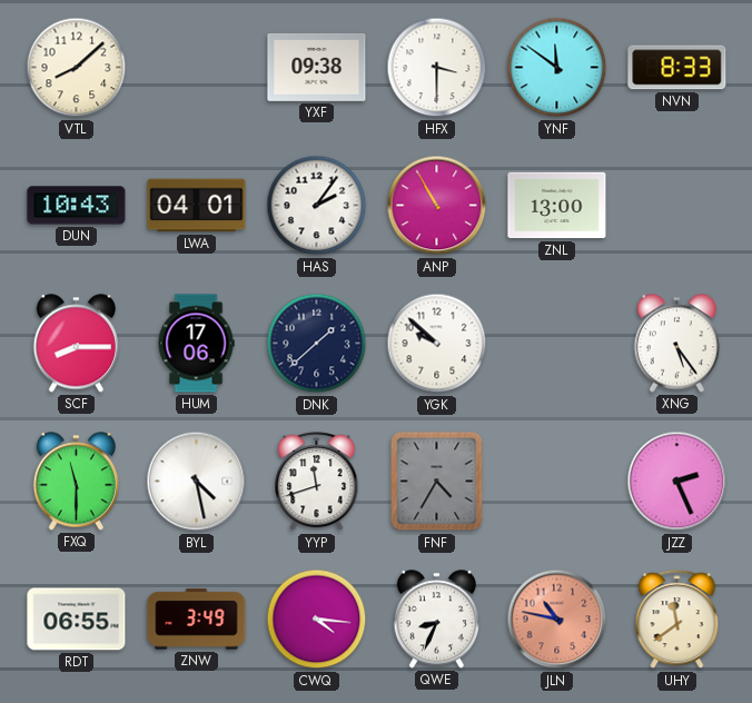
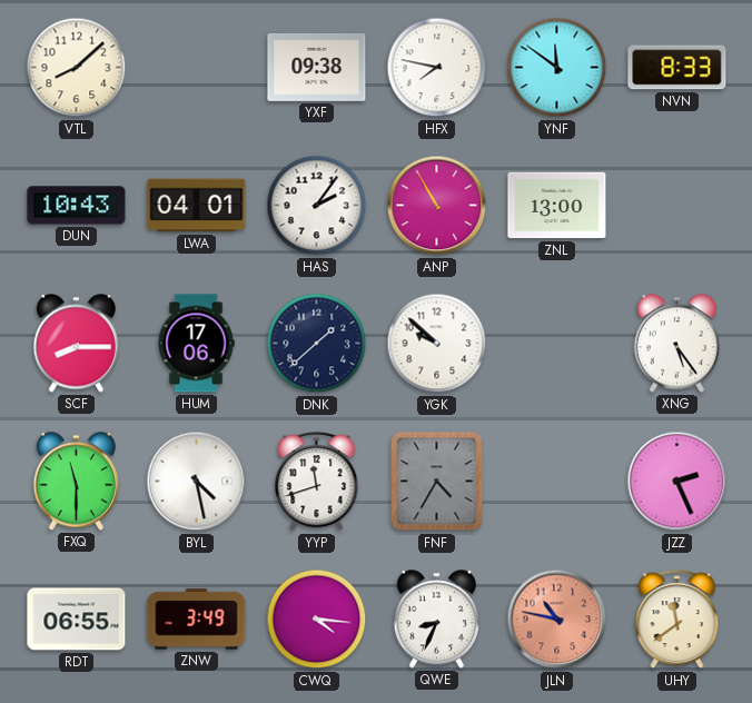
HFX: 3:30 -> 7:47
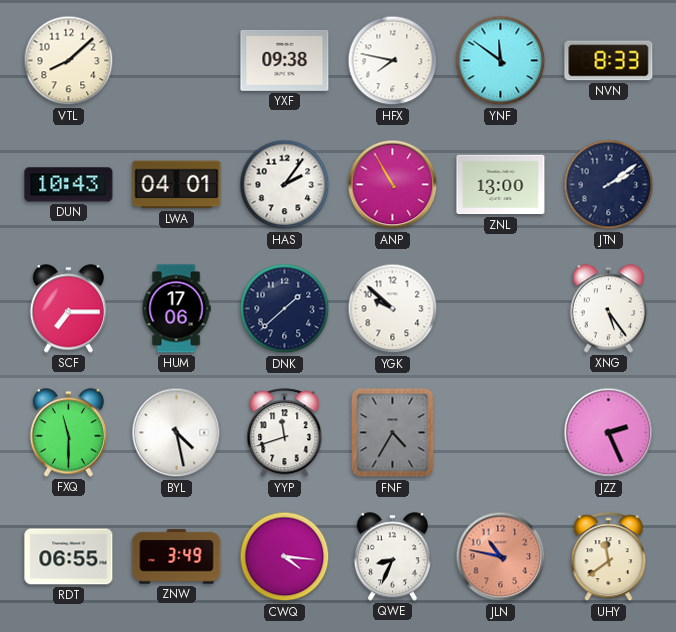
JTN: none -> 2:09
SCF: 8:15 -> 7:15
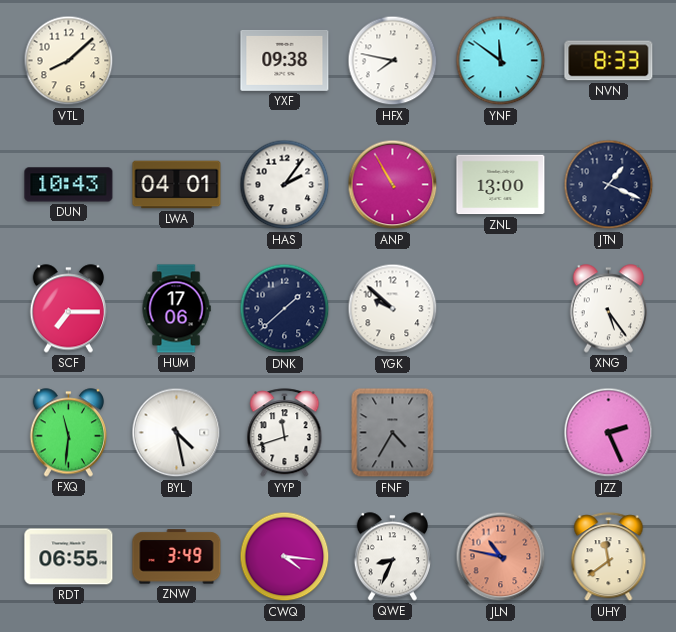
JTN: 2:09 -> 1:19
FXQ: 11:30 -> 11:31
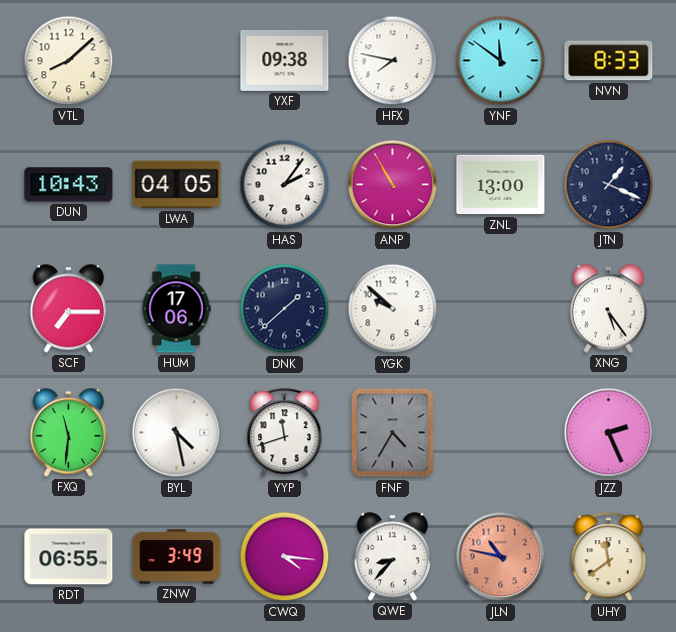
LWA: 04:01 -> 04:05
QWE: 8:34 -> 8:37
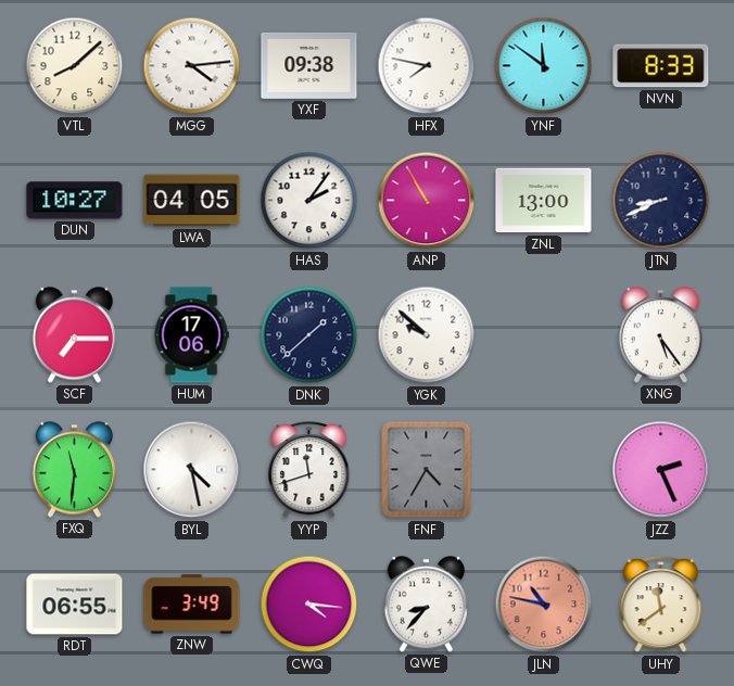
MGG: none -> 4:14
DUN: 10:43 -> 10:27
JTN: 1:19 -> 8:41
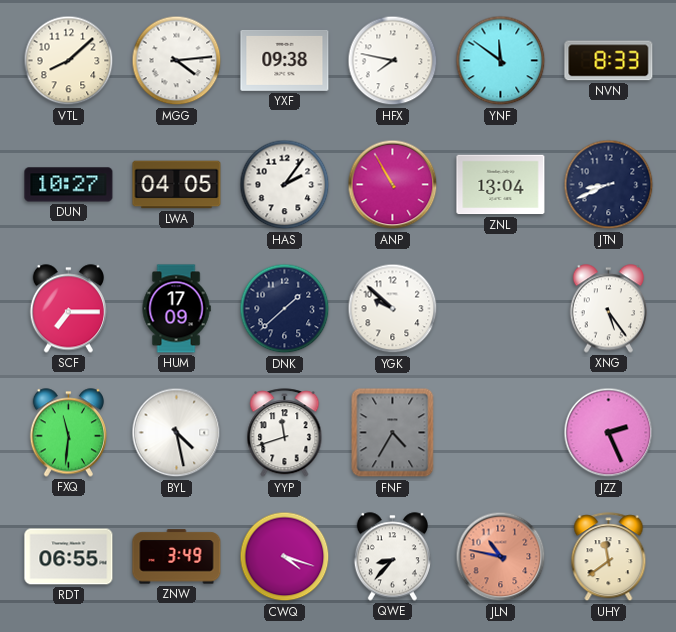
ZNL: 13:00 -> 13:04
HUM: 17:06 -> 17:09
CWQ: 4:16 -> 4:18
